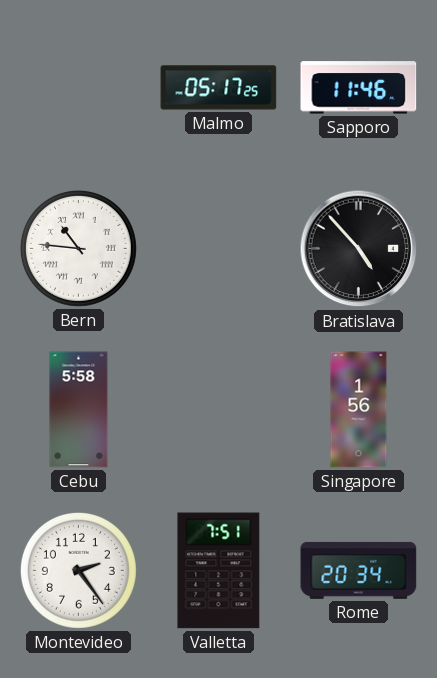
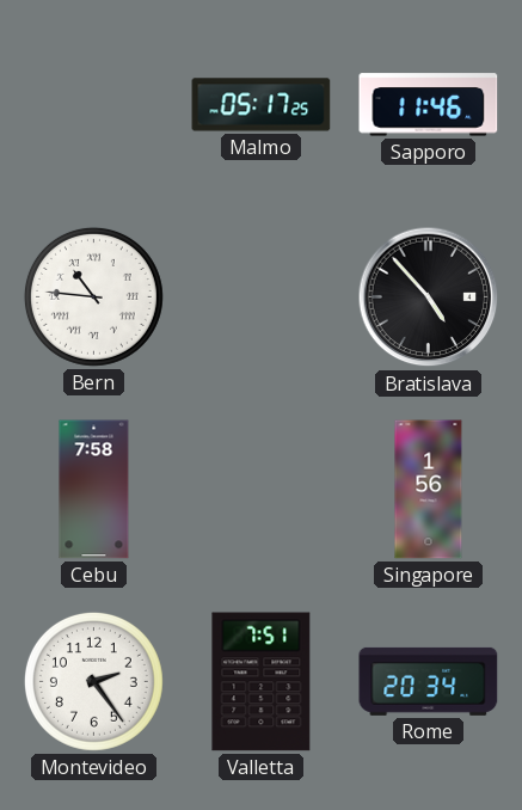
Cebu: 5:58 -> 7:58
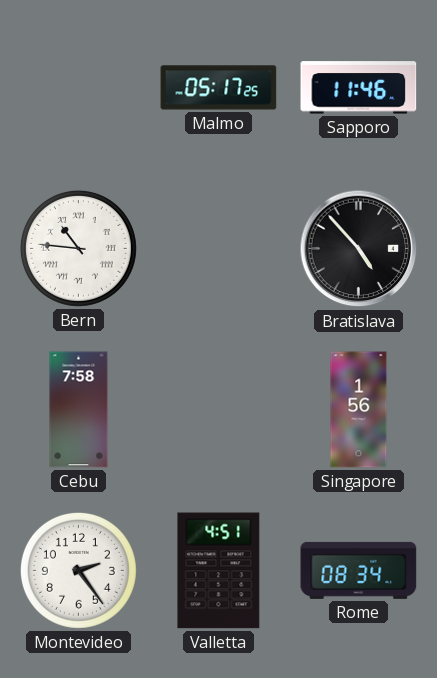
Valletta: 7:51 -> 4:51
Rome: 20:34 -> 08:34
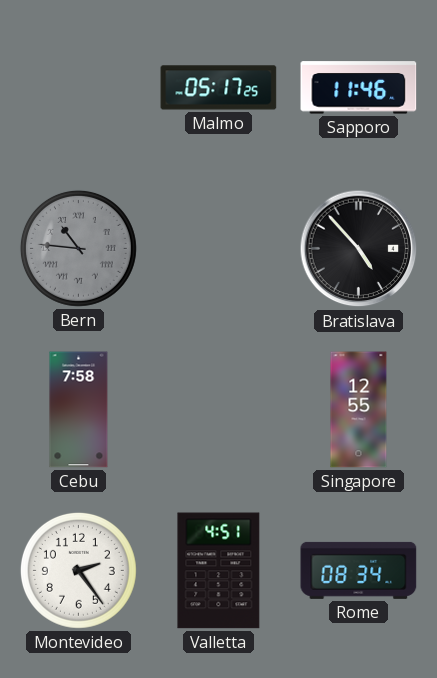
Bern dial: white -> grey
Singapore: 1:56 -> 12:55
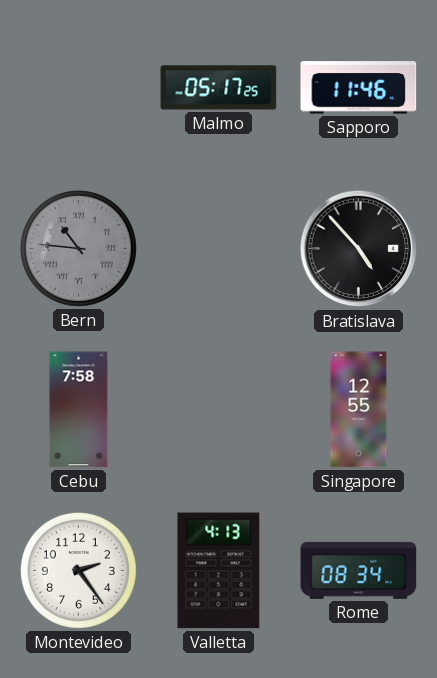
Valletta: 4:51 -> 4:13
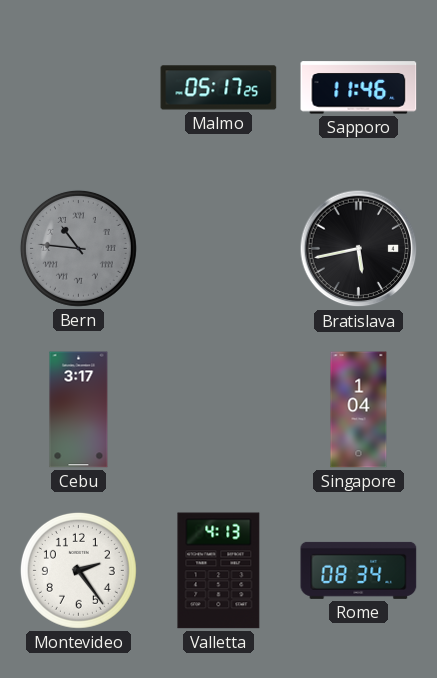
Bratislava: 4:53 -> 5:43
Cebu: 7:58 -> 3:17
Singapore: 12:55 -> 1:04
